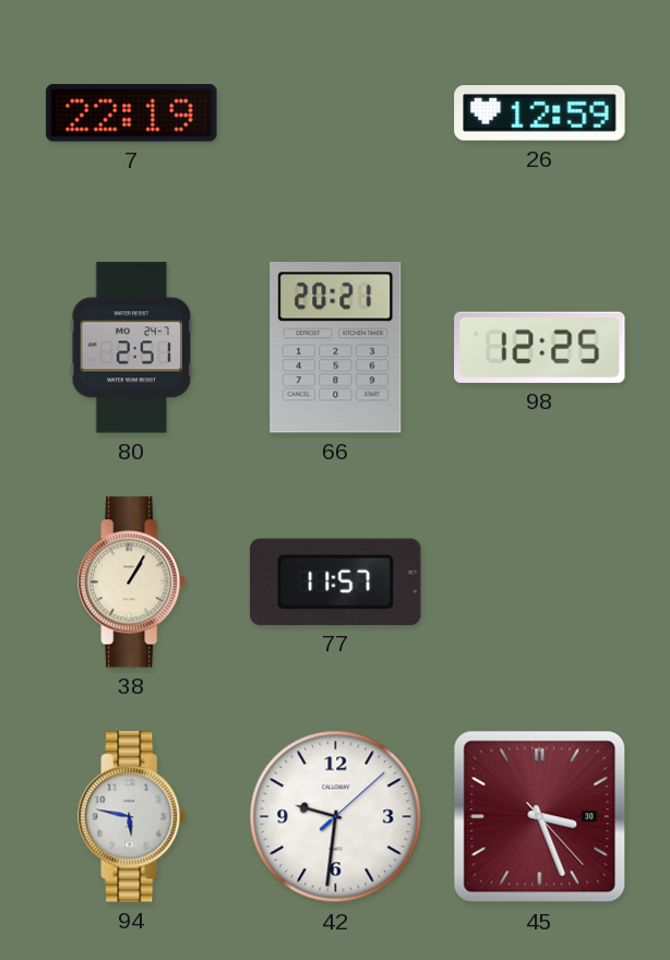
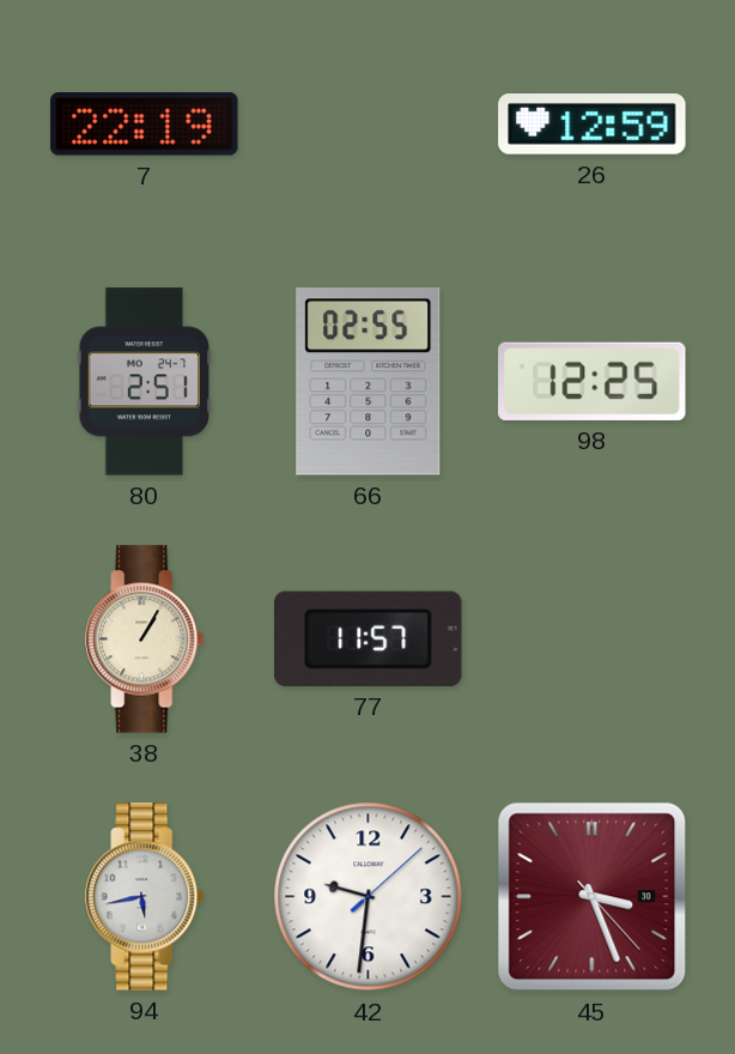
66: 20:21 -> 02:55
94: 5:47 -> 5:43
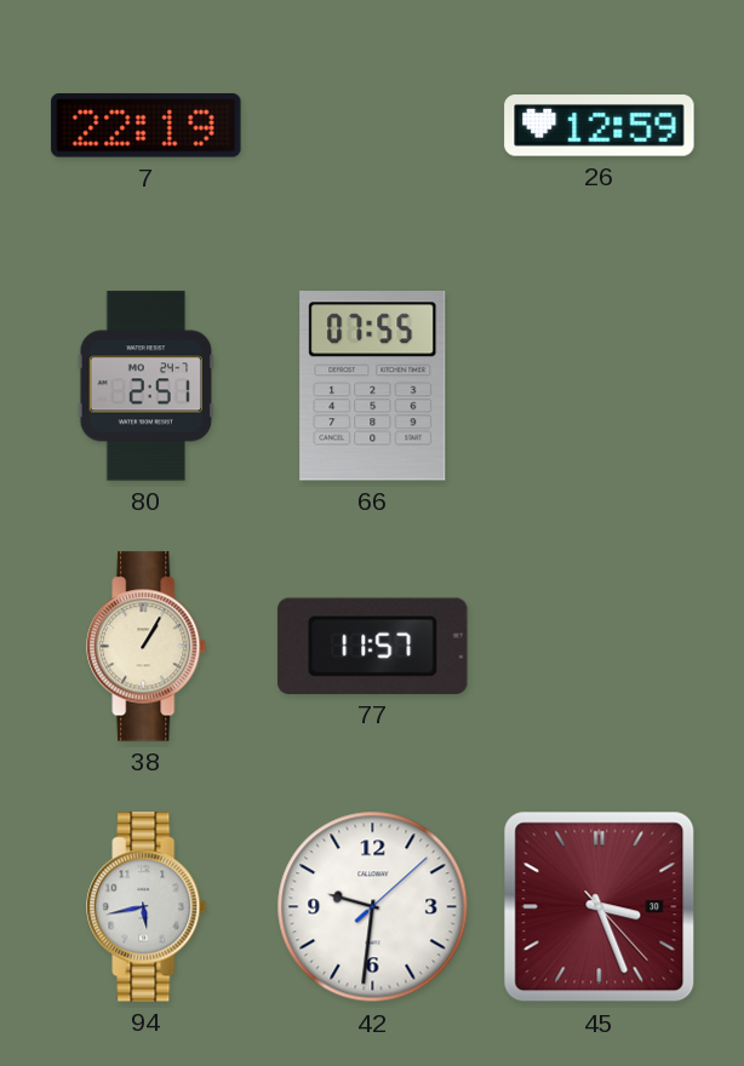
66: 02:55 -> 07:55
98: 12:25 -> none
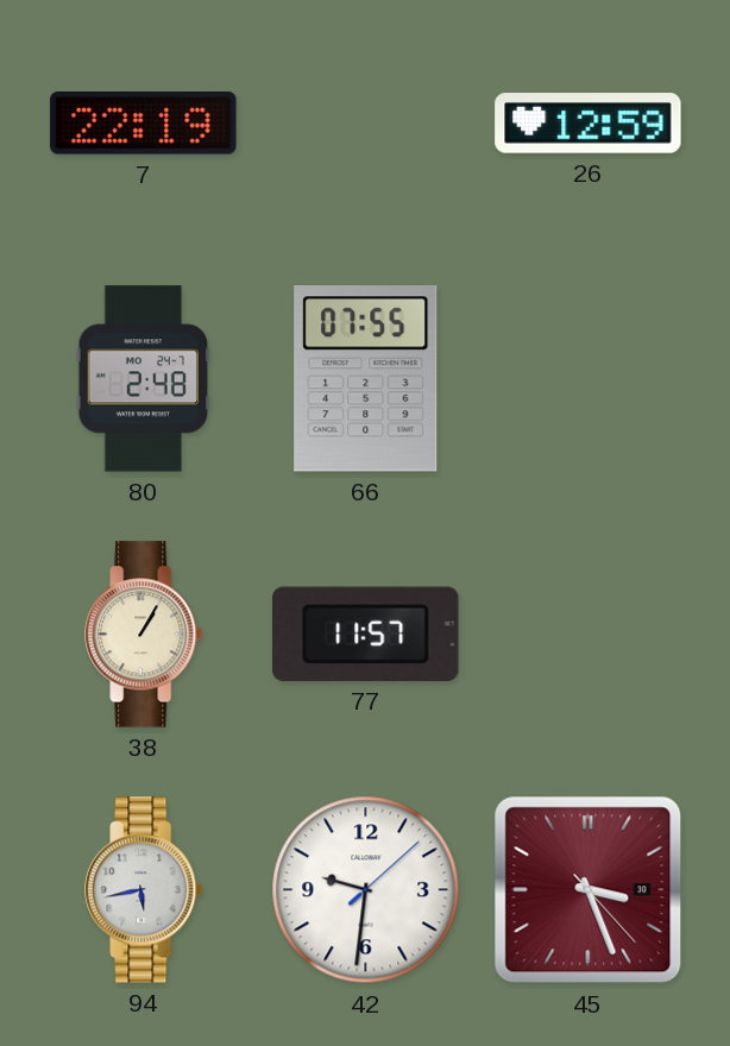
80: 2:51 -> 2:48
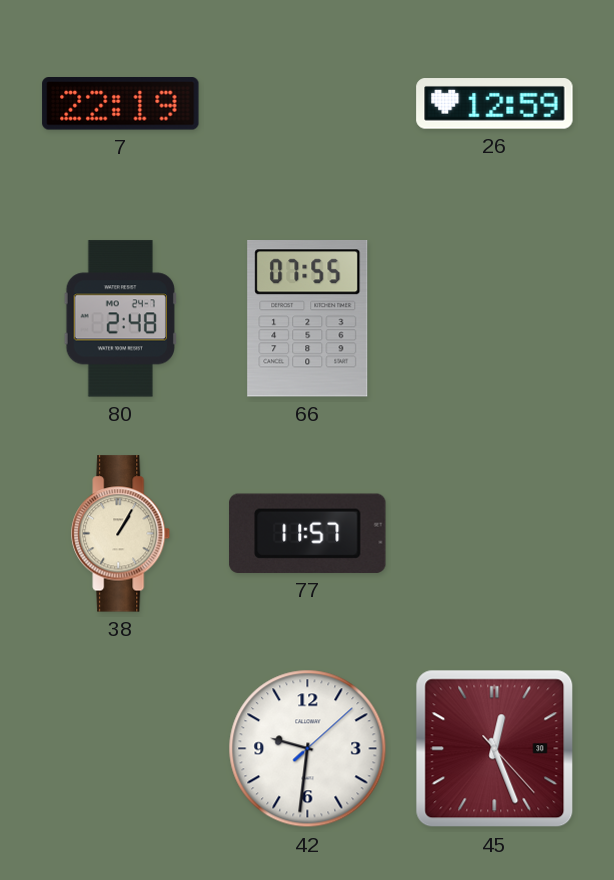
94: 5:43 -> none
45: 3:26 -> 12:26
